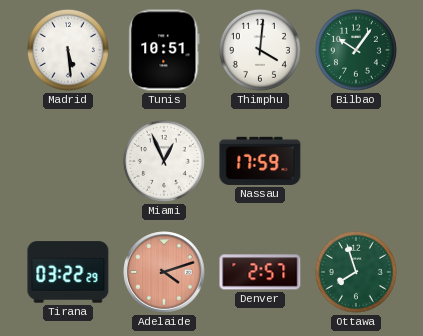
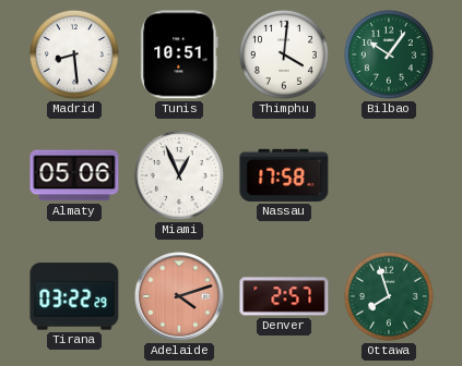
Madrid: 5:29 -> 8:29
Almaty: none -> 05:06
Nassau: 17:59 -> 17:58
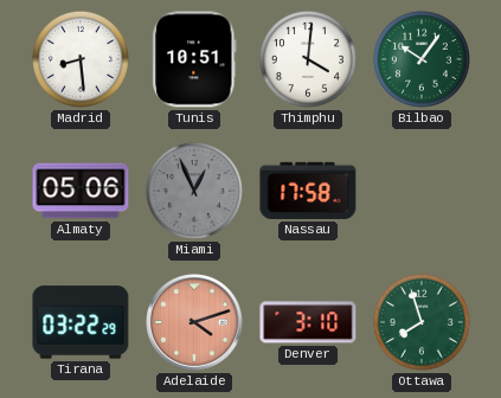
Miami dial: white -> grey
Denver: 2:57 -> 3:10
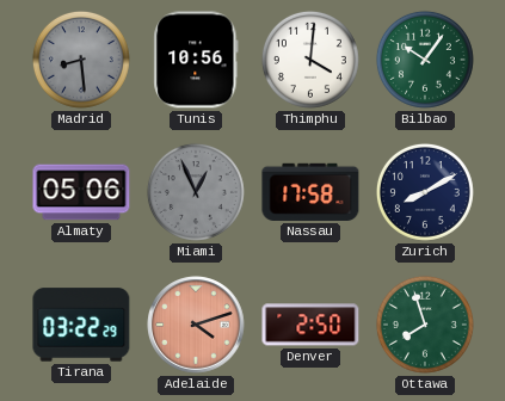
Madrid dial: white -> grey
Tunis: 10:51 -> 10:56
Zurich: none -> 8:10
Denver: 3:10 -> 2:50
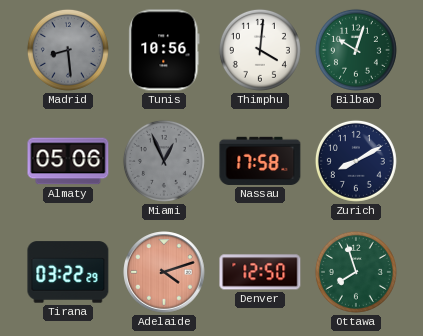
Bilbao: 10:06 -> 10:03
Denver: 2:50 -> 12:50
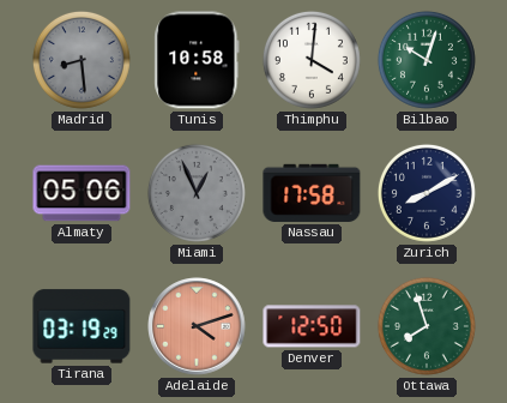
Tunis: 10:56 -> 10:58
Tirana: 03:22 -> 03:19
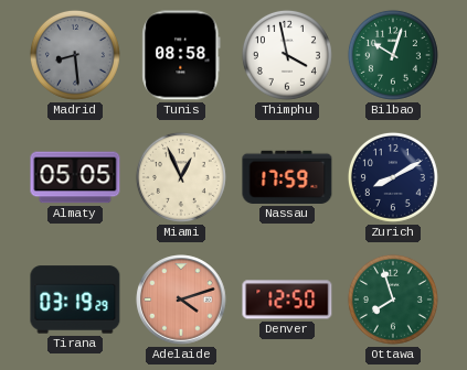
Tunis: 10:58 -> 08:58
Thimphu: 4:01 -> 3:58
Almaty: 05:06 -> 05:05
Miami dial: grey -> cream
Nassau: 17:58 -> 17:59
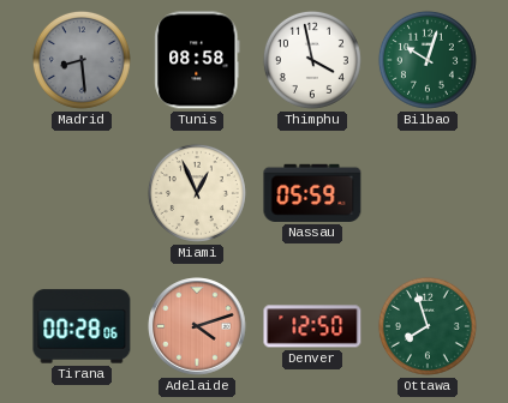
Almaty: 05:05 -> none
Nassau: 17:59 -> 05:59
Zurich: 8:10 -> none
Tirana: 03:19 -> 00:28
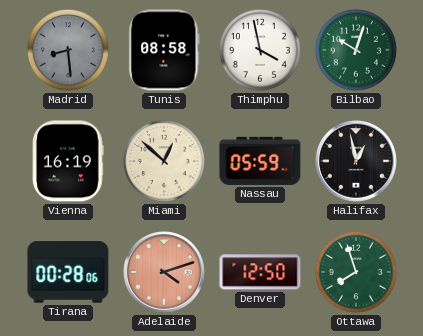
Vienna: none -> 16:19
Miami: 12:56 -> 12:52
Halifax: none -> 12:58
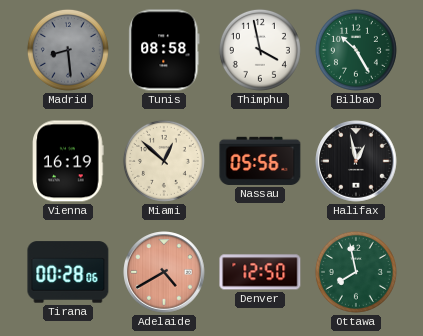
Bilbao: 10:03 -> 10:25
Nassau: 05:59 -> 05:56
Adelaide: 4:12 -> 4:40
Ottawa: 7:57 -> 7:58
